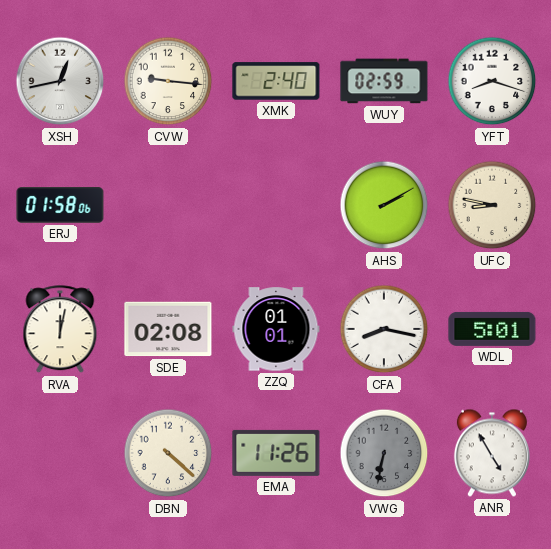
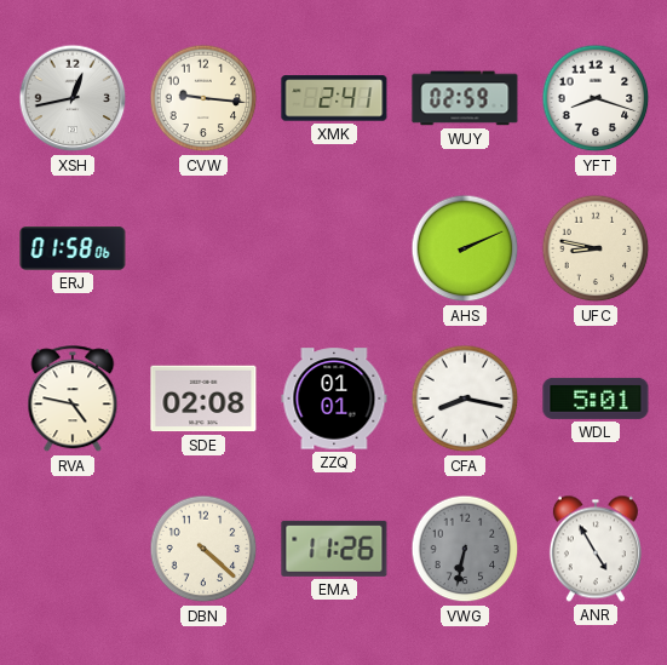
XMK: 2:40 -> 2:41
AHS: 2:10 -> 2:11
RVA: 12:02 -> 4:47
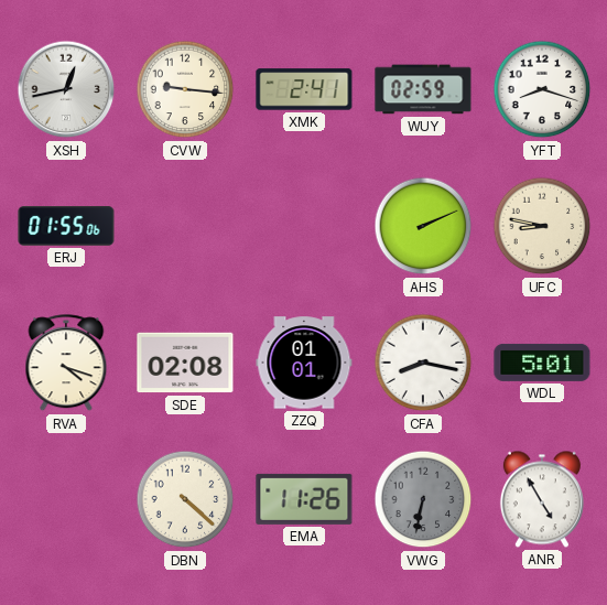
ERJ: 01:58 -> 01:55
RVA: 4:47 -> 4:18
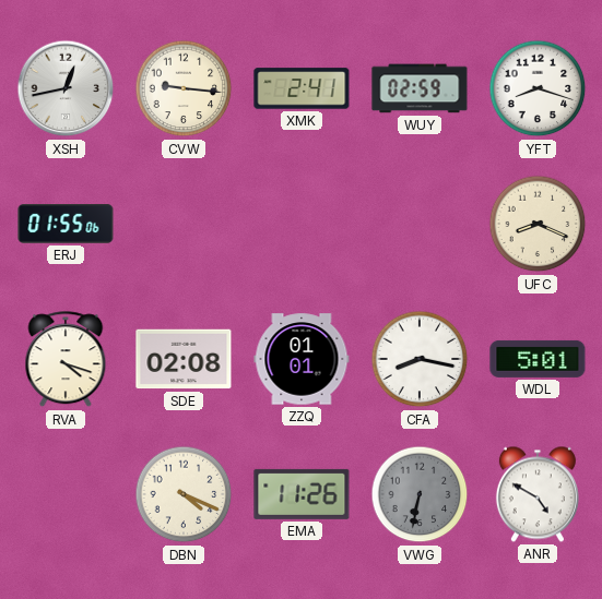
AHS: 2:11 -> none
UFC: 8:47 -> 8:19
DBN: 4:22 -> 4:19
ANR: 4:55 -> 4:50
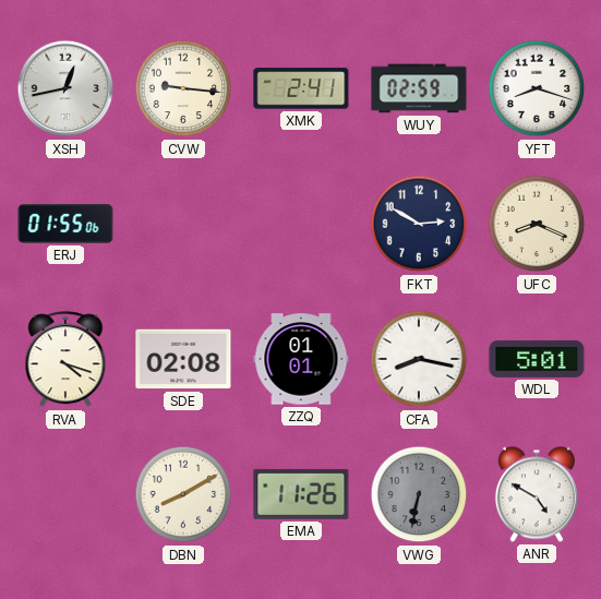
FKT: none -> 2:50
DBN: 4:19 -> 8:10
